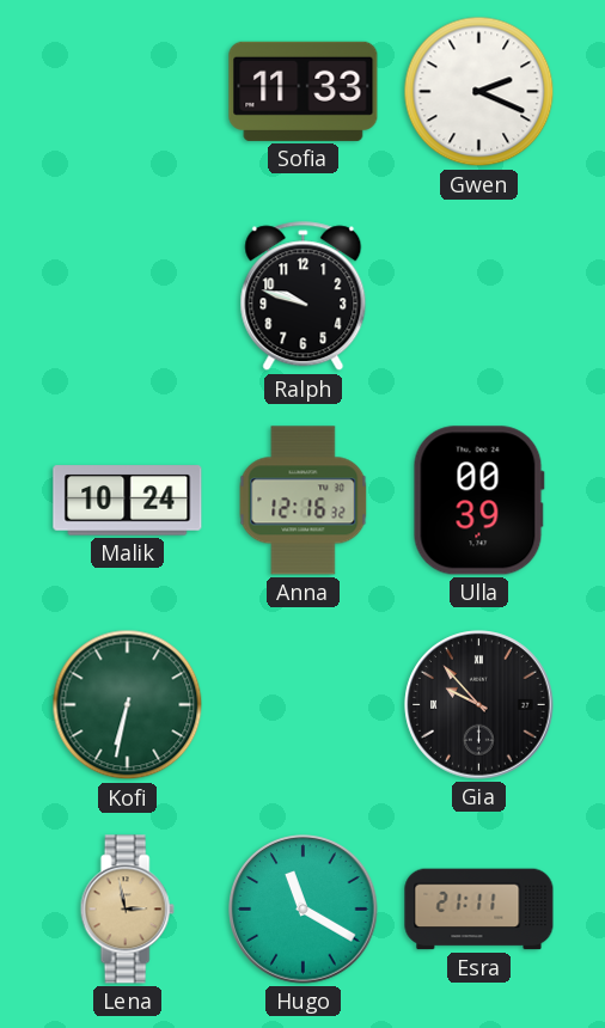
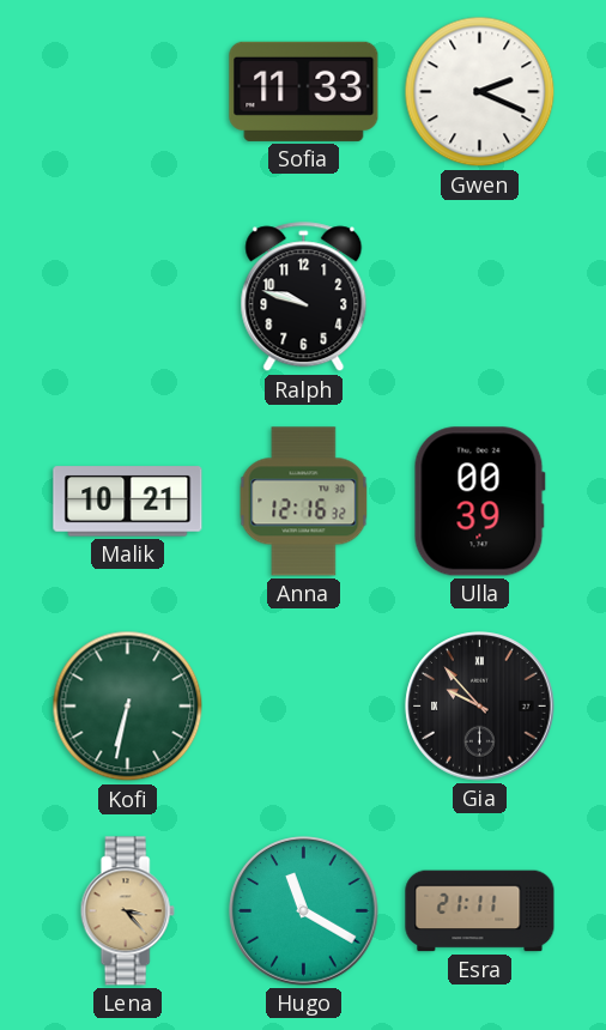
Malik: 10:24 -> 10:21
Lena: 2:58 -> 3:23
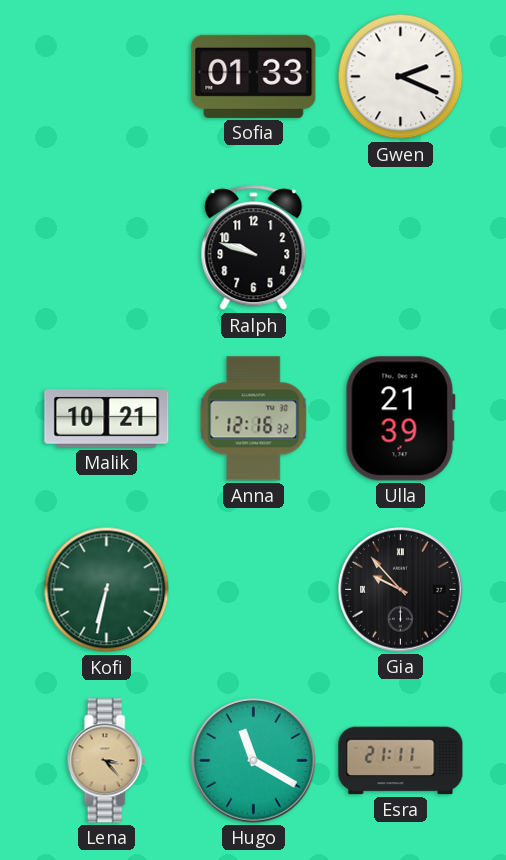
Sofia: 11:33 -> 01:33
Ulla: 00:39 -> 21:39
